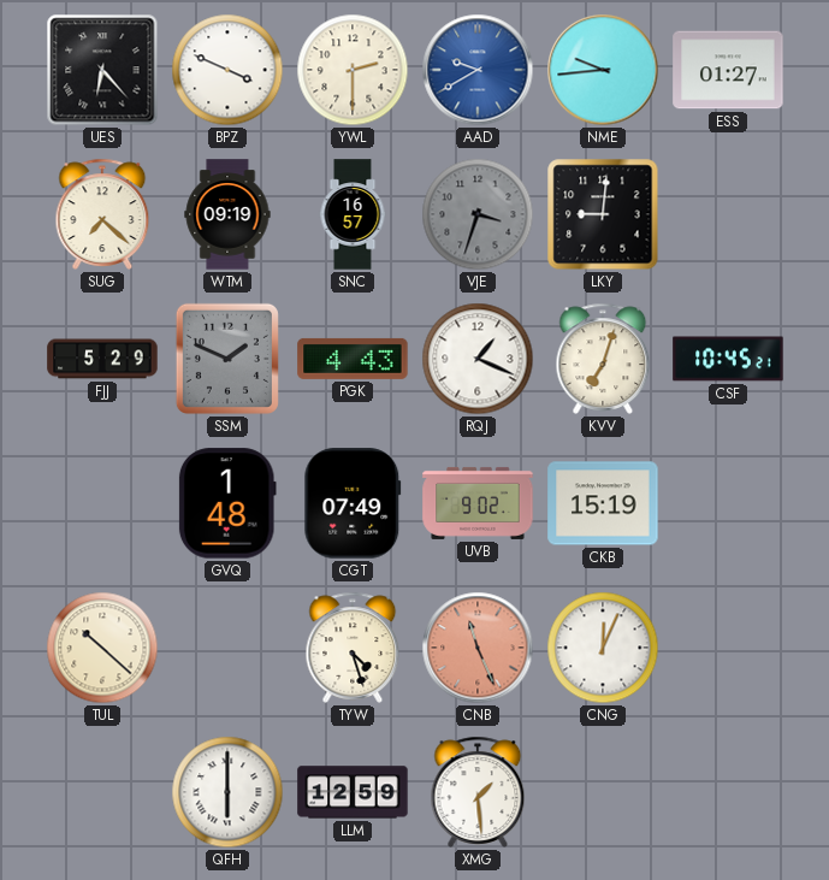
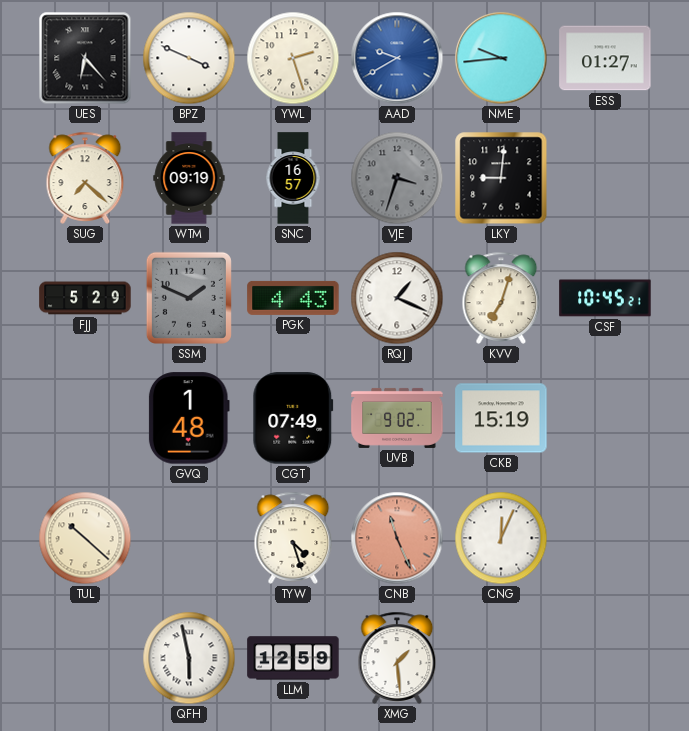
YWL: 2:30 -> 2:27
QFH: 6:00 -> 5:58
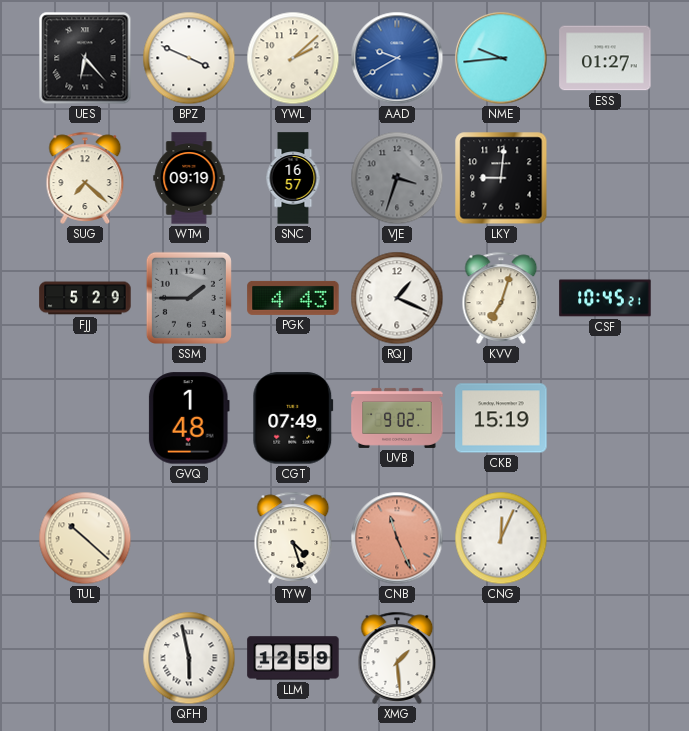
YWL: 2:27 -> 2:08
SSM: 1:49 -> 1:45
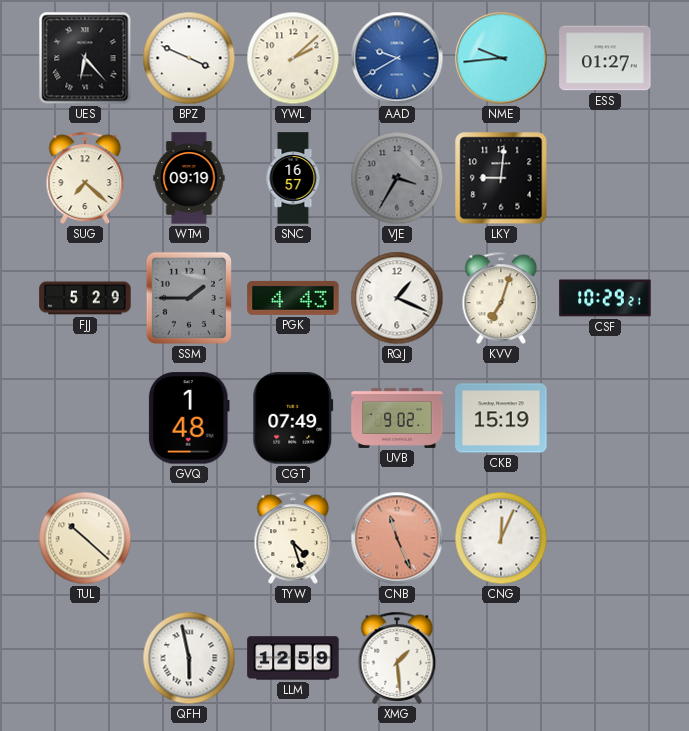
VJE: 3:33 -> 3:35
CSF: 10:45 -> 10:29
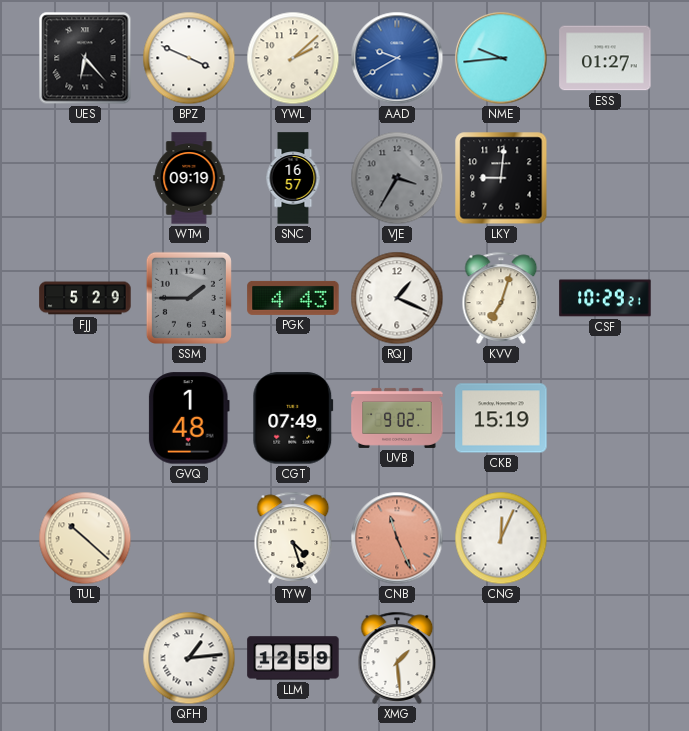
SUG: 7:22 -> none
QFH: 5:58 -> 1:14
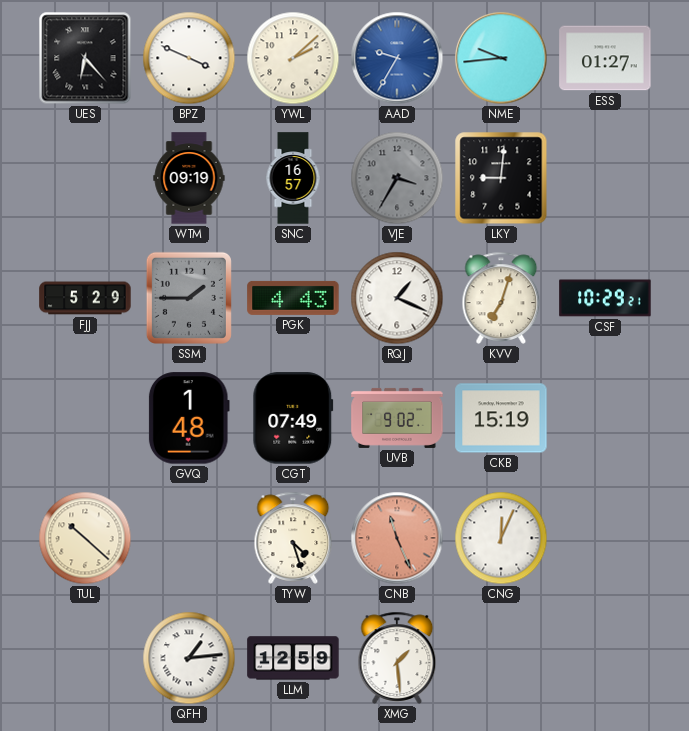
AAD: 9:40 -> 9:35
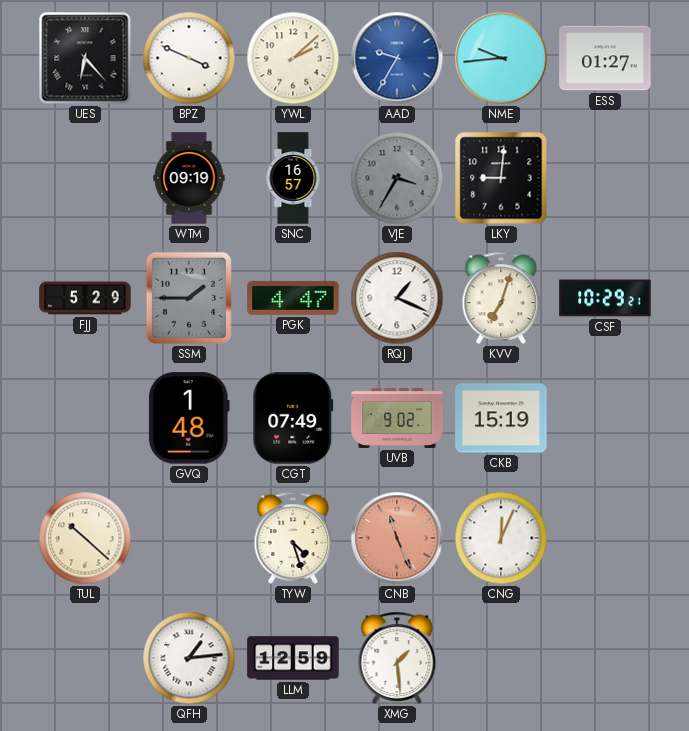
PGK: 4:43 -> 4:47
